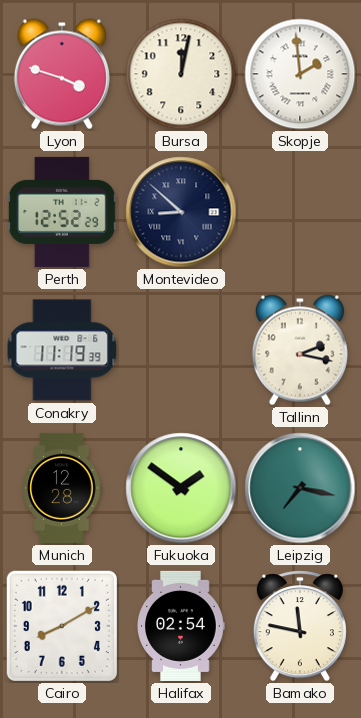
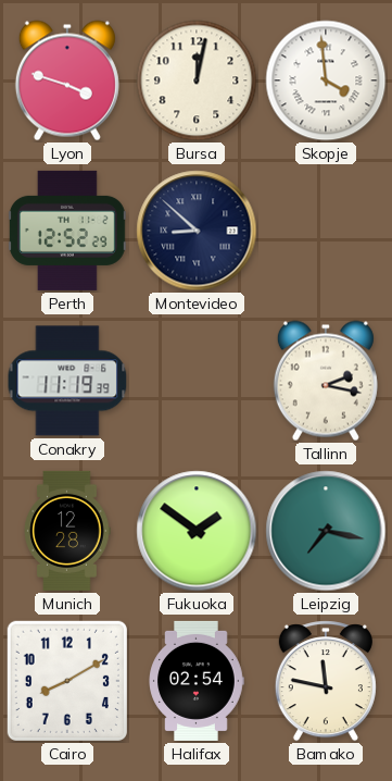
Skopje: 1:59 -> 3:59
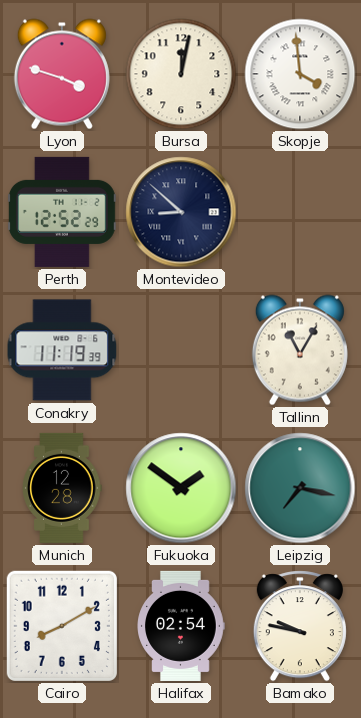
Tallinn: 2:17 -> 11:05
Bamako: 11:47 -> 9:47
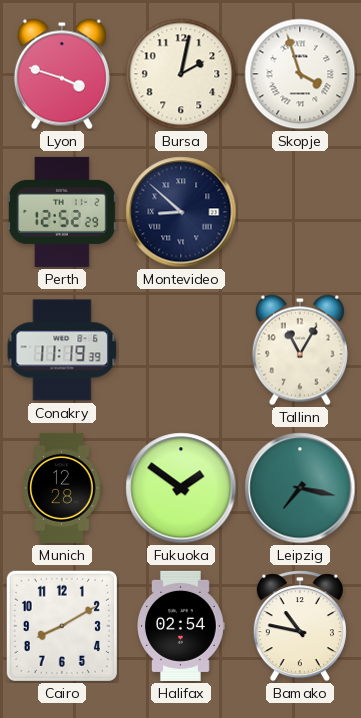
Bursa: 12:02 -> 2:02
Skopje: 3:59 -> 3:57
Bamako: 9:47 -> 10:47
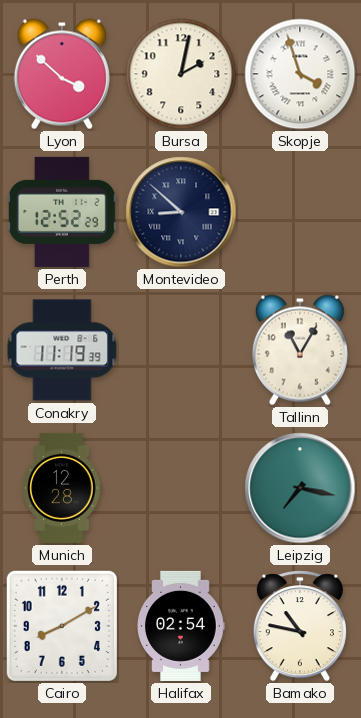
Lyon: 3:48 -> 3:52
Fukuoka: 1:51 -> none
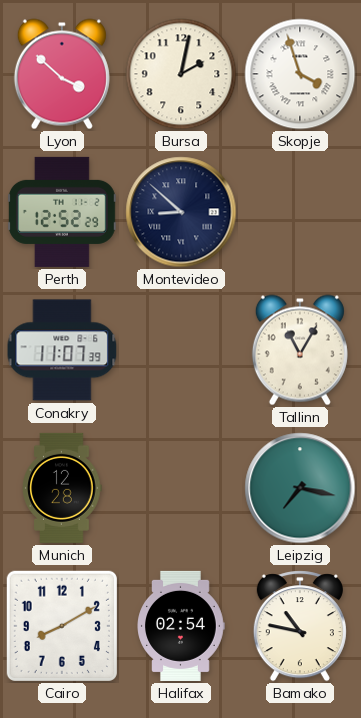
Conakry: 11:19 -> 11:07
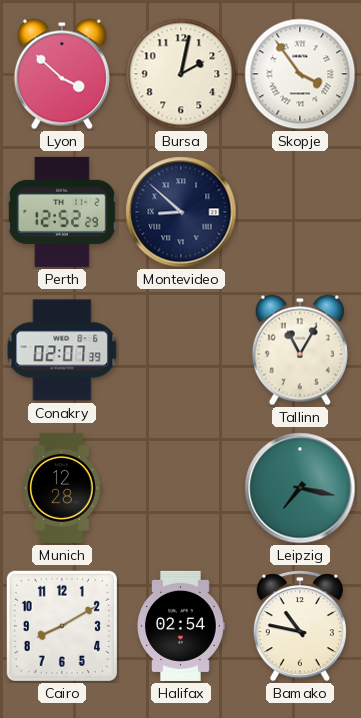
Skopje: 3:57 -> 3:54
Conakry: 11:07 -> 02:07
